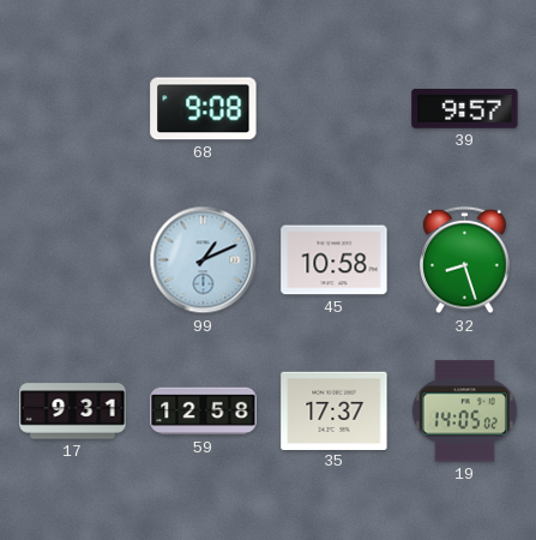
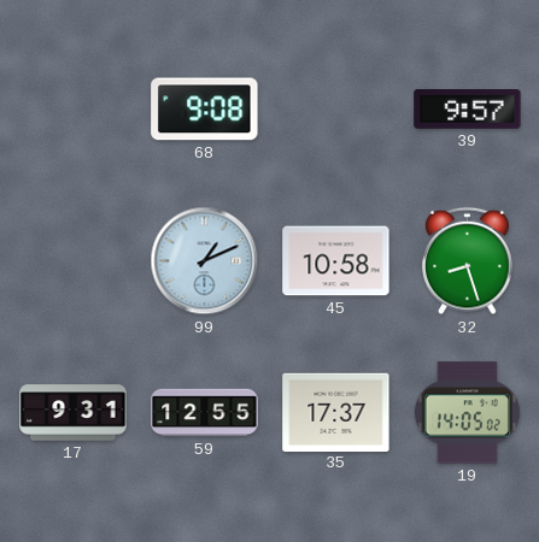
59: 12:58 -> 12:55
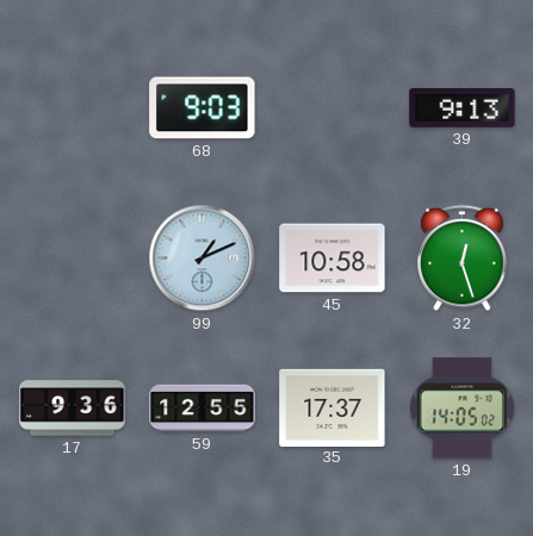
68: 9:08 -> 9:03
39: 9:57 -> 9:13
32: 8:27 -> 12:27
17: 9:31 -> 9:36
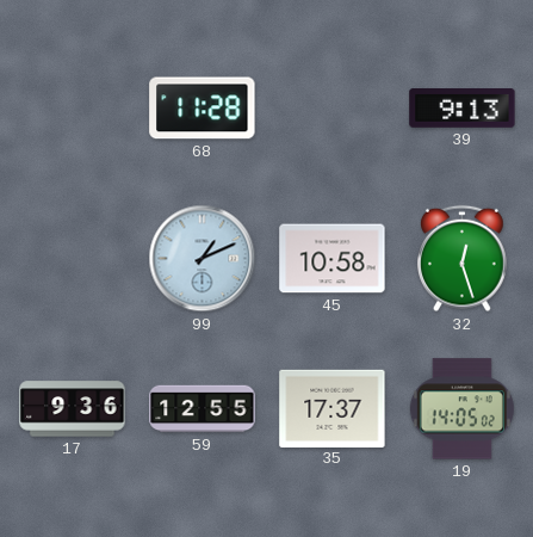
68: 9:03 -> 11:28
